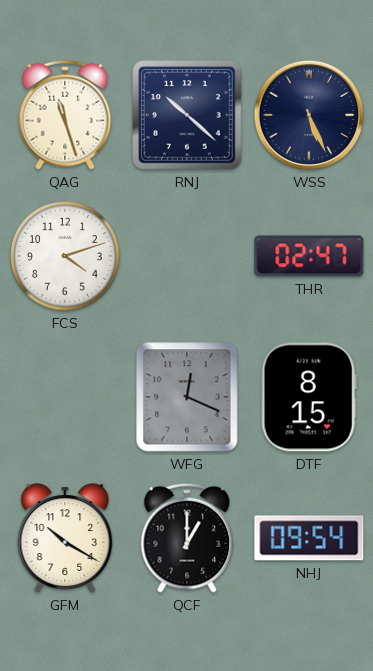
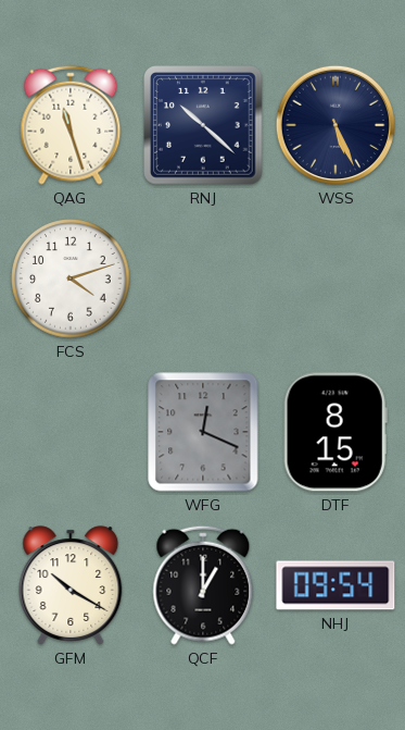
THR: 02:47 -> none
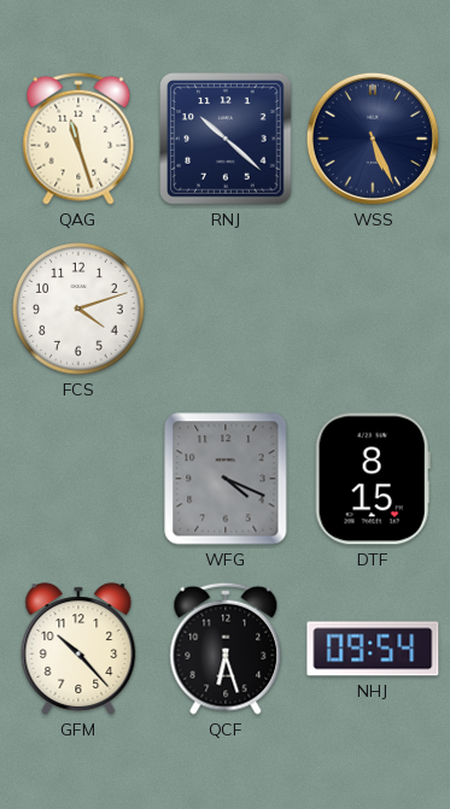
WFG: 12:19 -> 4:19
GFM: 10:20 -> 10:23
QCF: 1:00 -> 6:27
